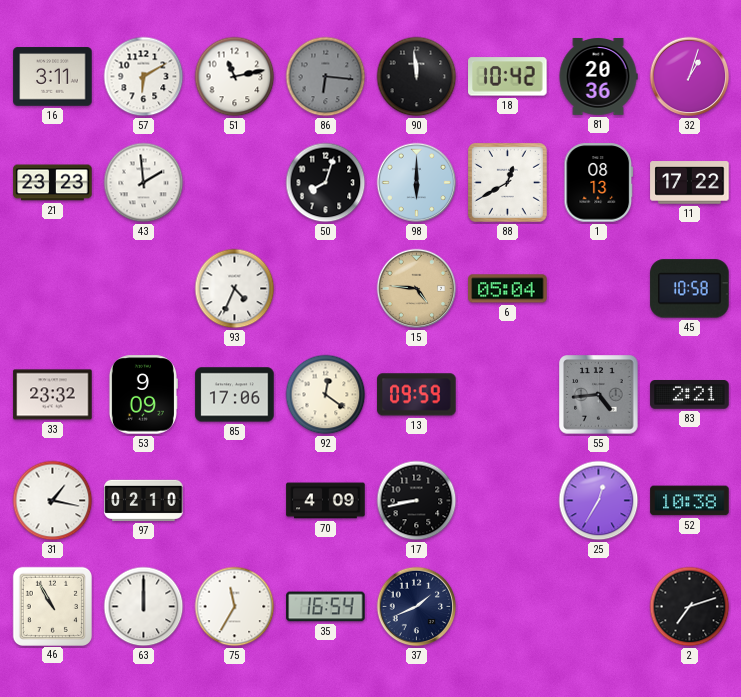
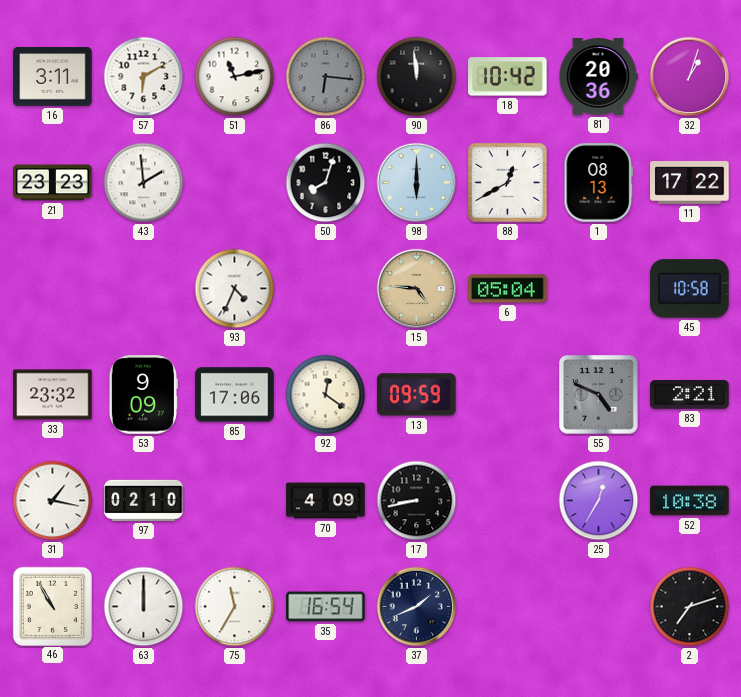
55: 4:44 -> 4:49
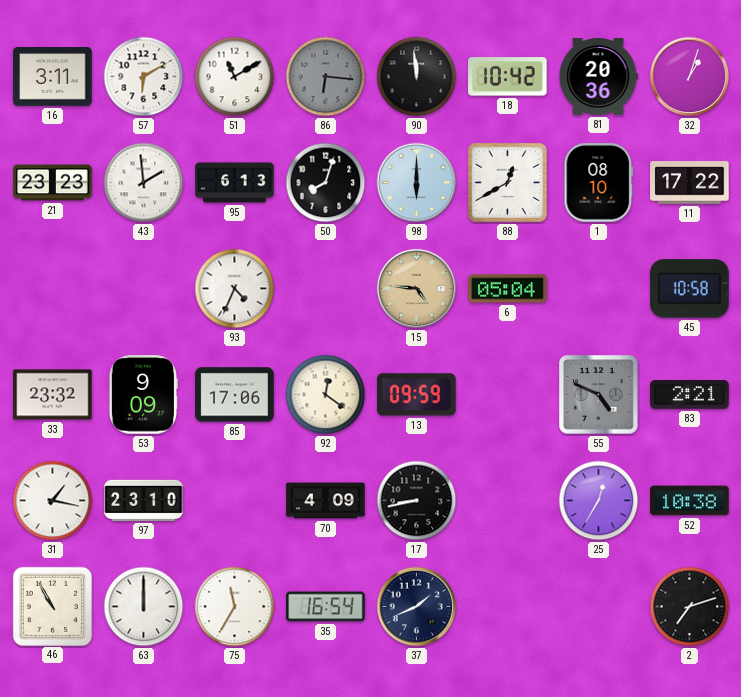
51: 11:13 -> 11:10
95: none -> 6:13
1: 08:13 -> 08:10
97: 02:10 -> 23:10
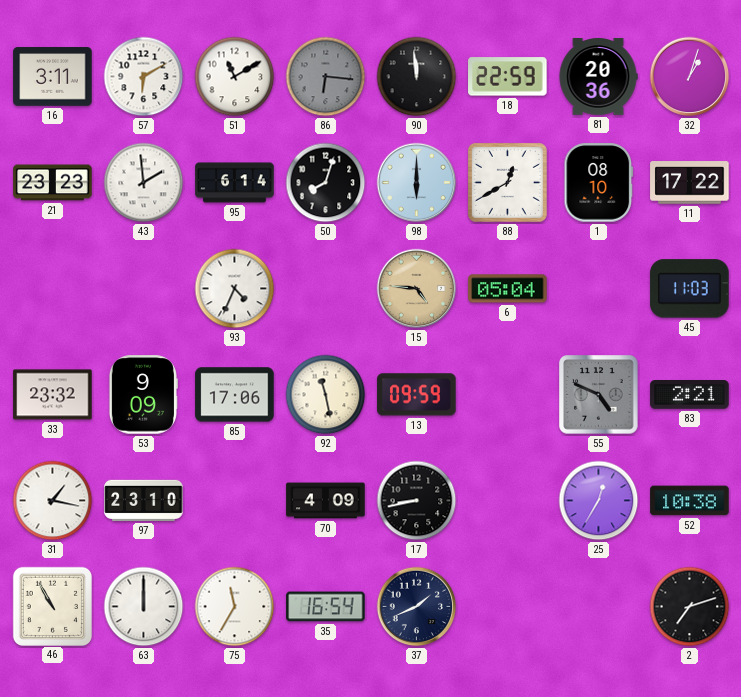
18: 10:42 -> 22:59
95: 6:13 -> 6:14
45: 10:58 -> 11:03
92: 12:21 -> 11:28
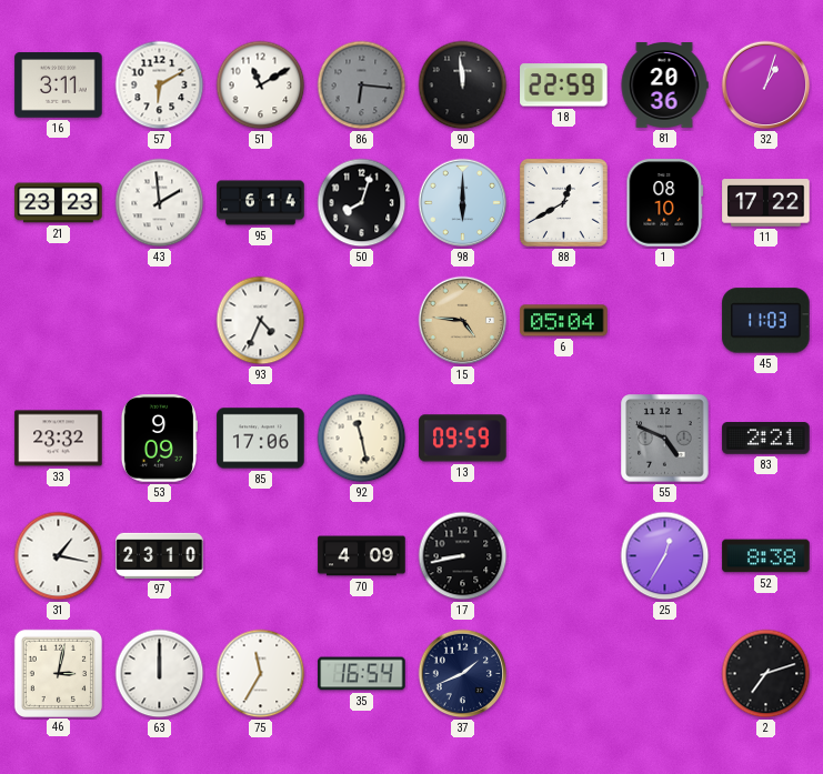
52: 10:38 -> 8:38
46: 10:55 -> 3:02
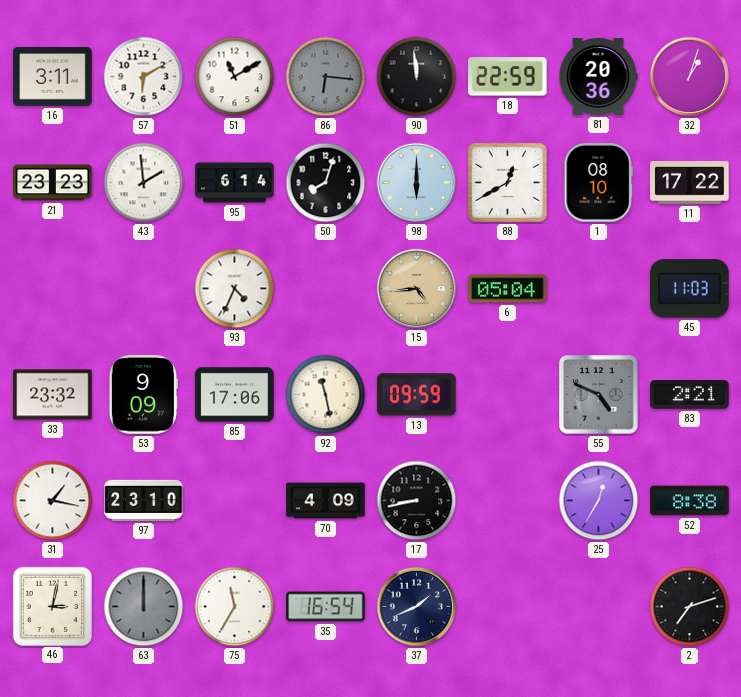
15: 4:46 -> 4:44
63 dial: white -> grey
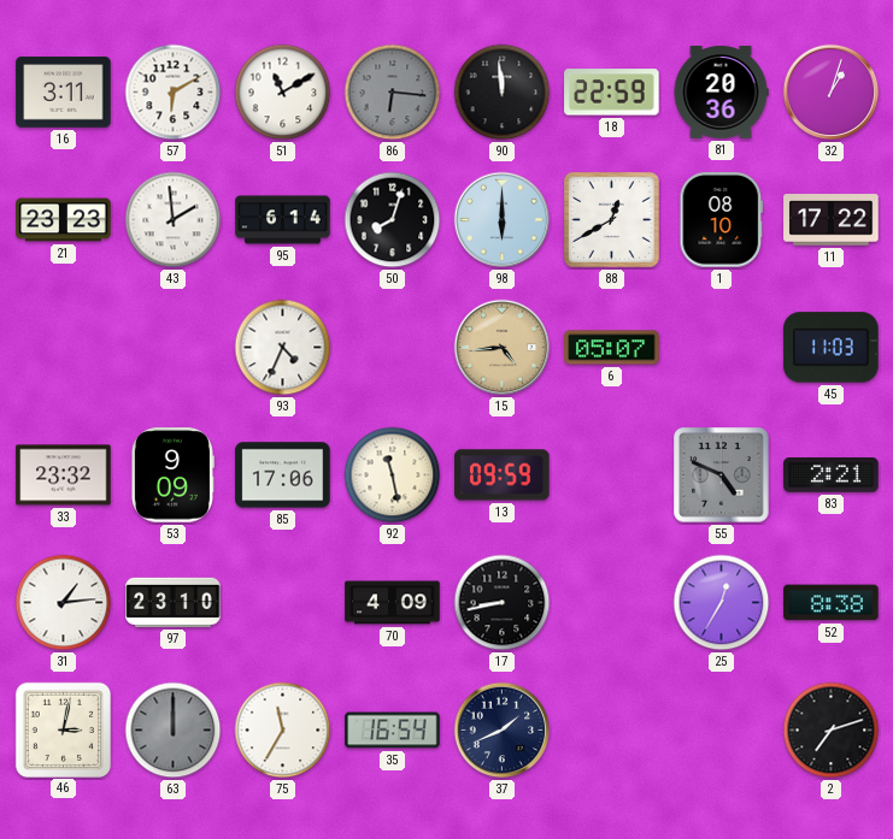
6: 05:04 -> 05:07
31: 1:17 -> 1:14
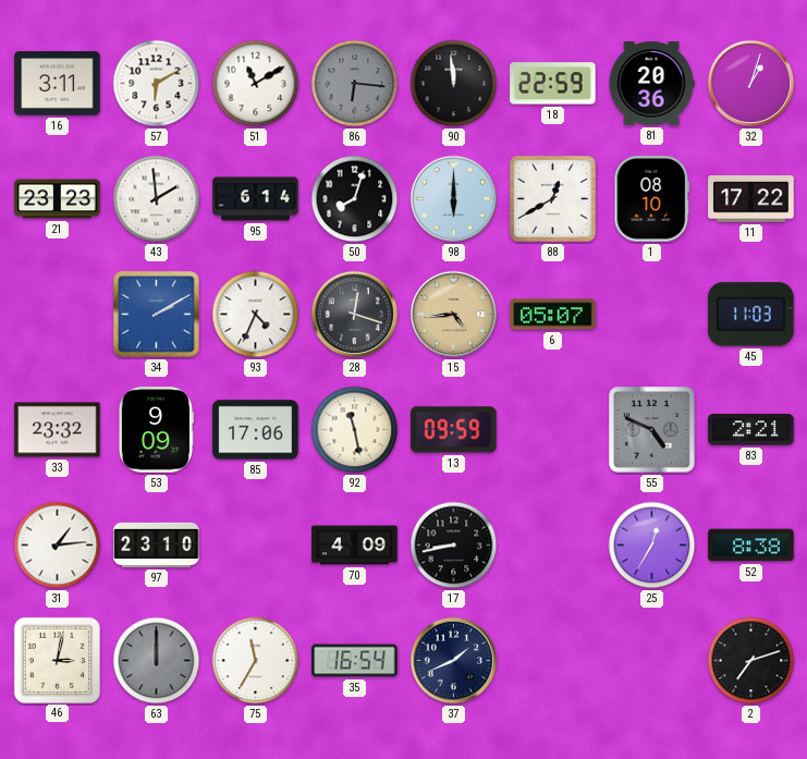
34: none -> 2:10
28: none -> 12:18
